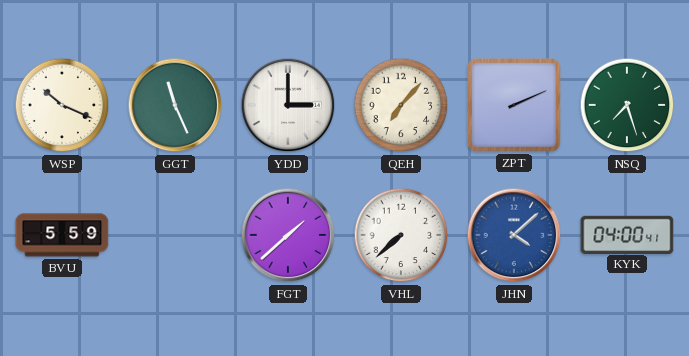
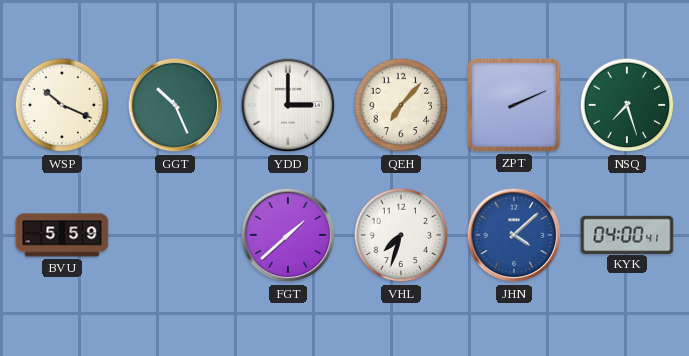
GGT: 11:26 -> 10:26
VHL: 7:38 -> 7:33
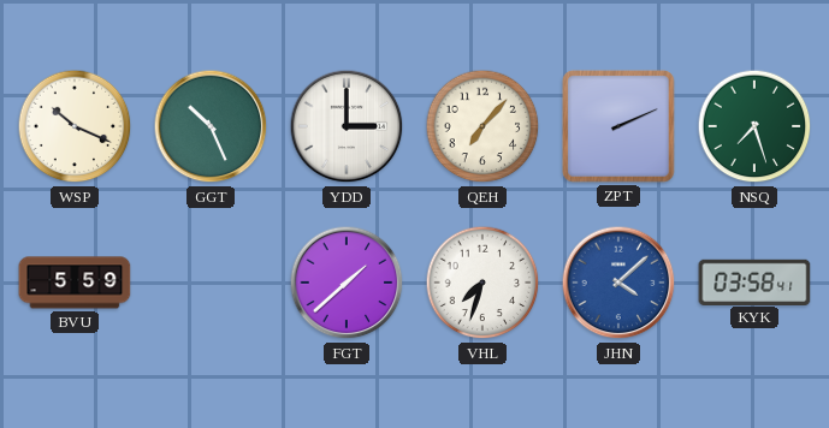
KYK: 04:00 -> 03:58
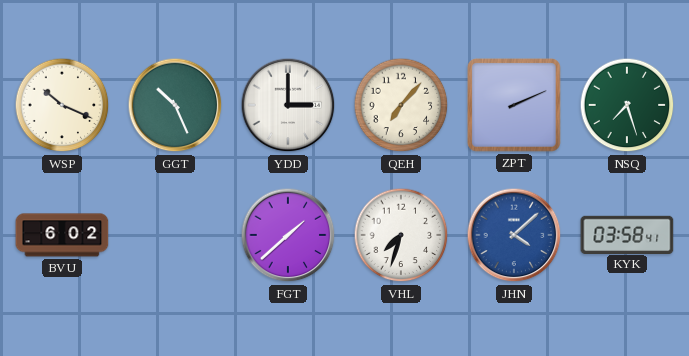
BVU: 5:59 -> 6:02
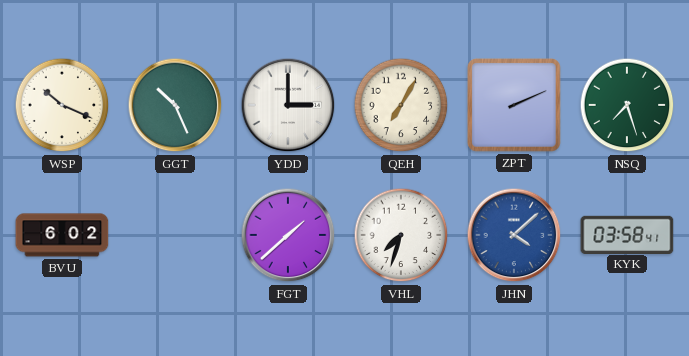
QEH: 7:07 -> 7:05
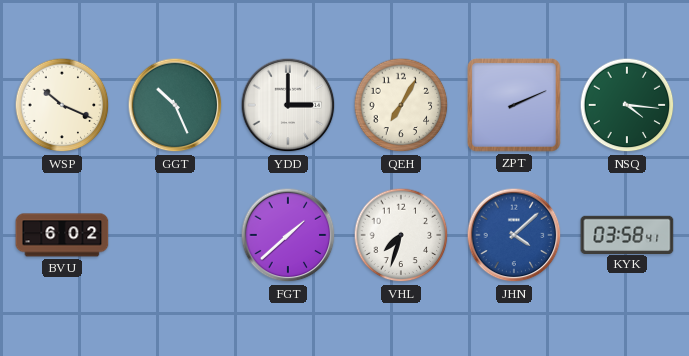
NSQ: 7:27 -> 4:16
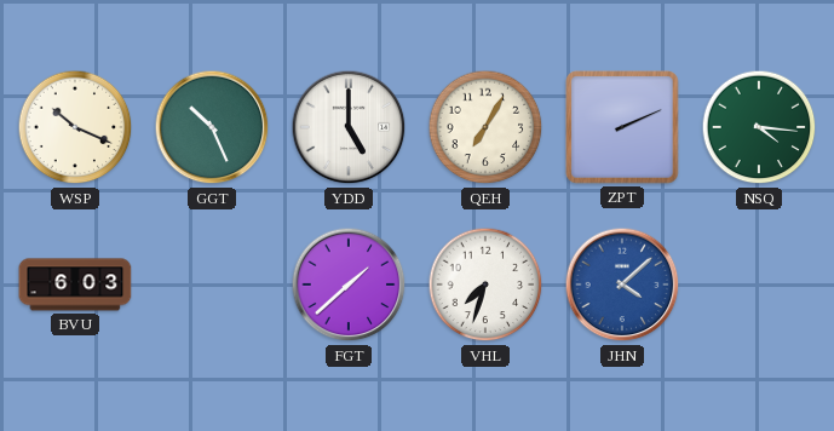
YDD: 3:00 -> 5:00
BVU: 6:02 -> 6:03
KYK: 03:58 -> none
